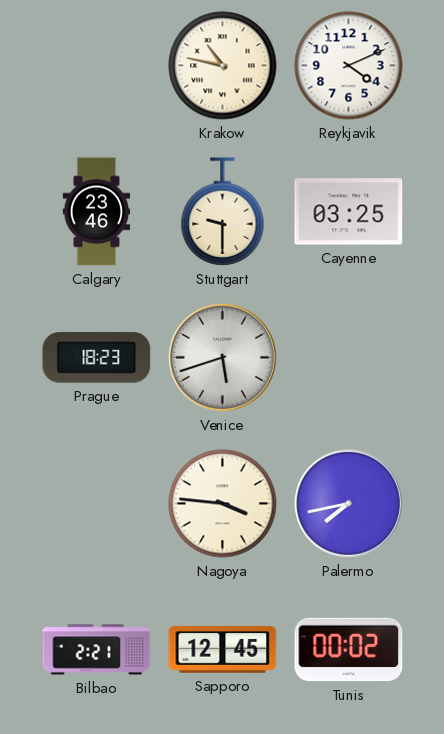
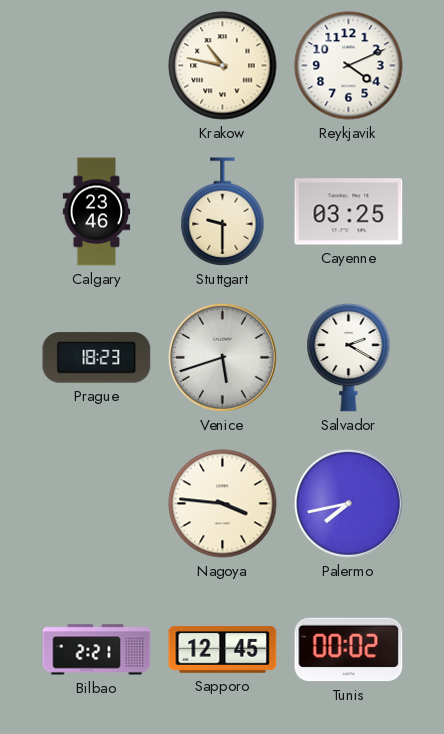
Salvador: none -> 2:20
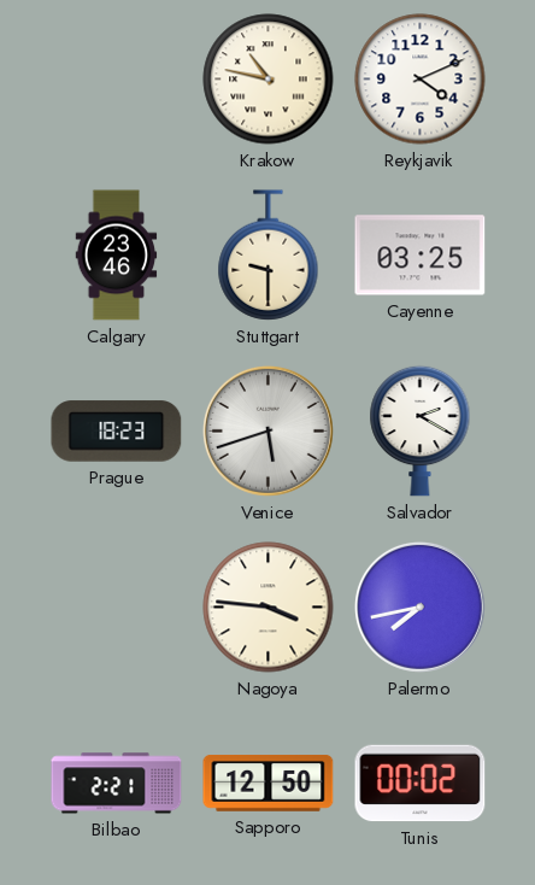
Sapporo: 12:45 -> 12:50
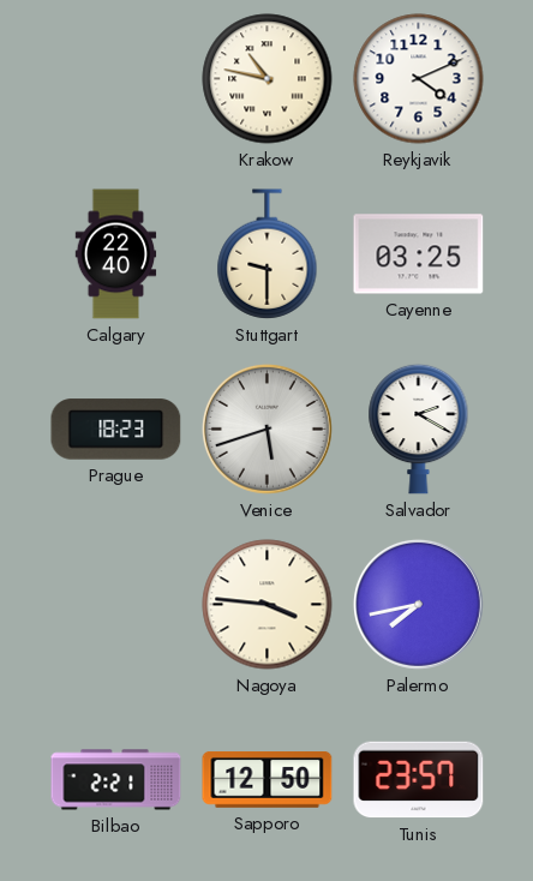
Calgary: 23:46 -> 22:40
Tunis: 00:02 -> 23:57
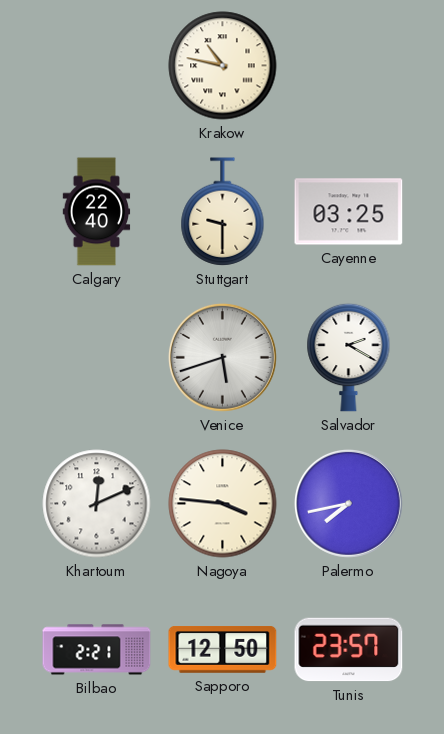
Reykjavik: 4:11 -> none
Prague: 18:23 -> none
Khartoum: none -> 12:11
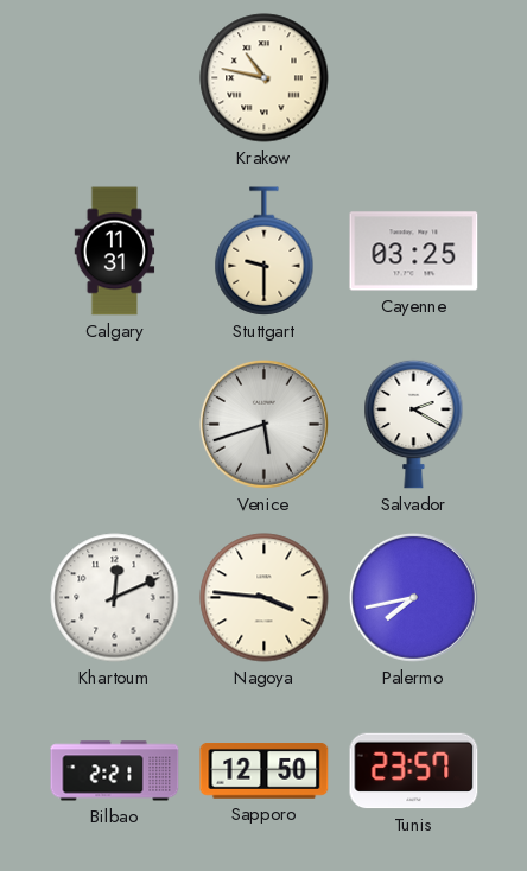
Calgary: 22:40 -> 11:31
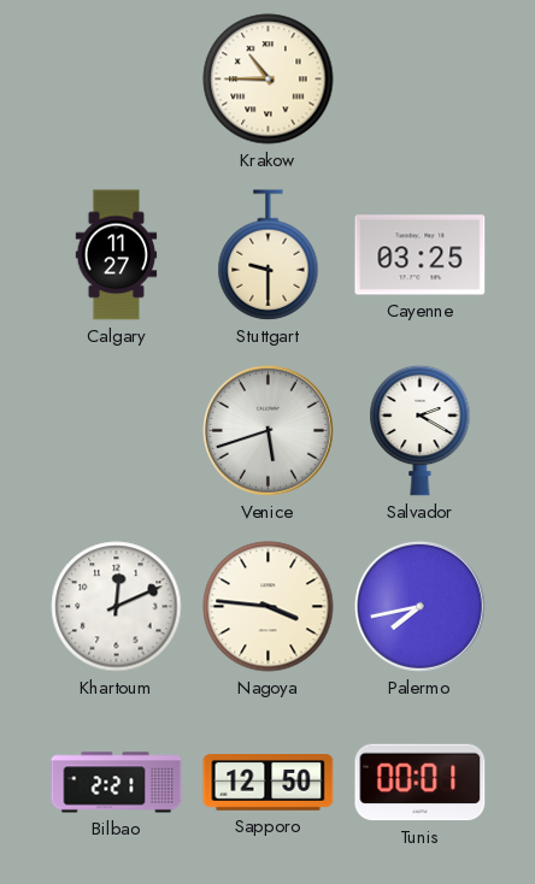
Krakow: 10:47 -> 10:45
Calgary: 11:31 -> 11:27
Tunis: 23:57 -> 00:01
